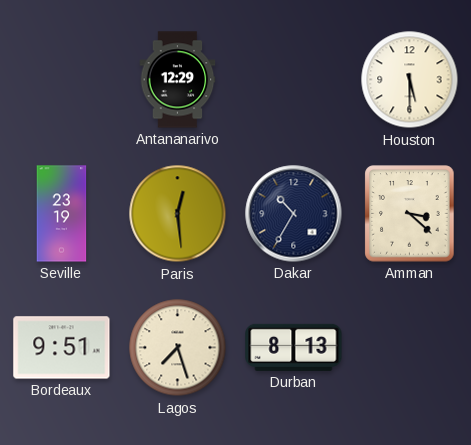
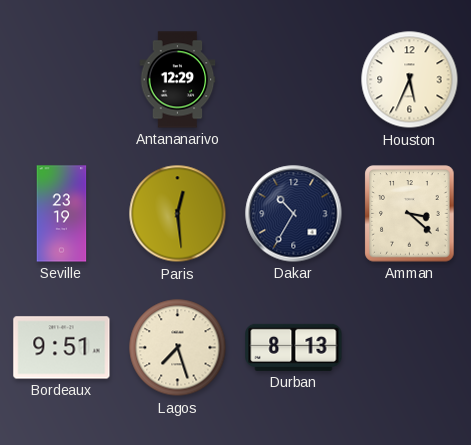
Houston: 5:30 -> 5:34
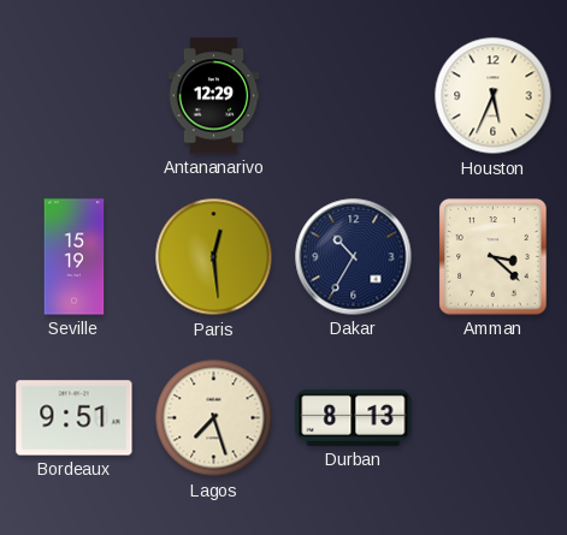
Seville: 23:19 -> 15:19
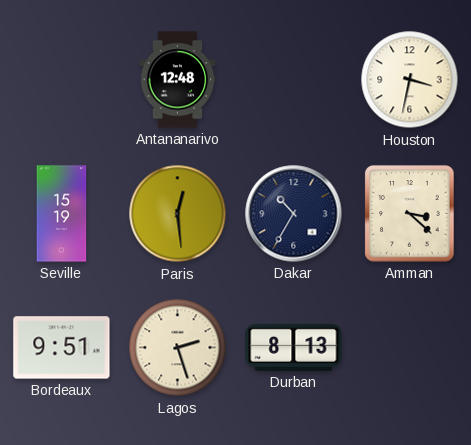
Antananarivo: 12:29 -> 12:48
Houston: 5:34 -> 3:32
Lagos: 7:27 -> 2:27
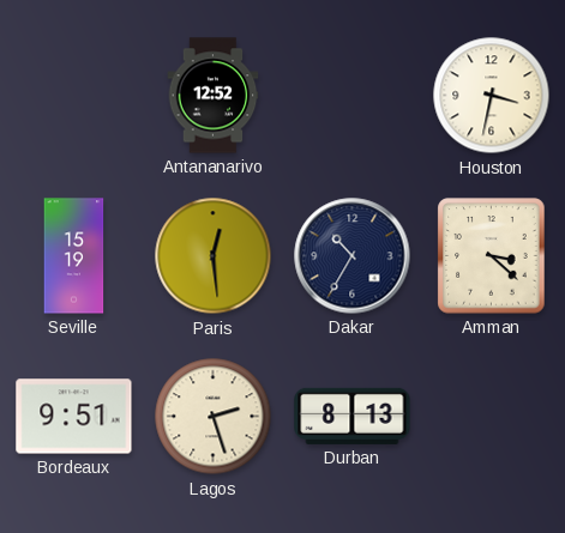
Antananarivo: 12:48 -> 12:52
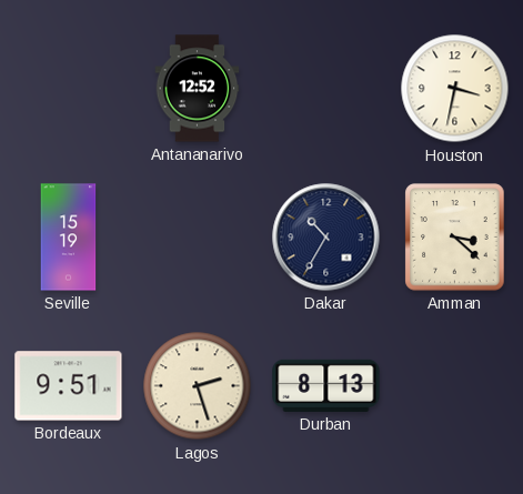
Paris: 12:29 -> none
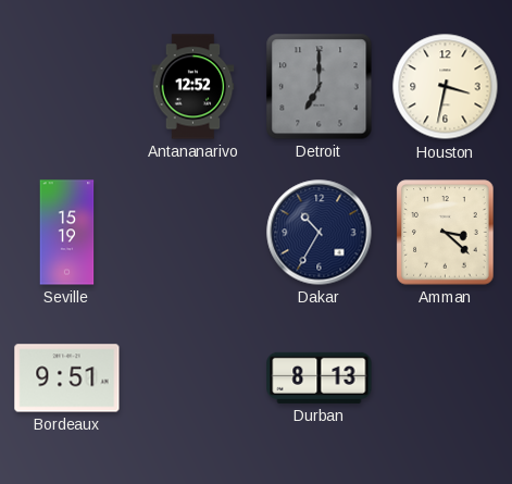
Detroit: none -> 7:00
Lagos: 2:27 -> none
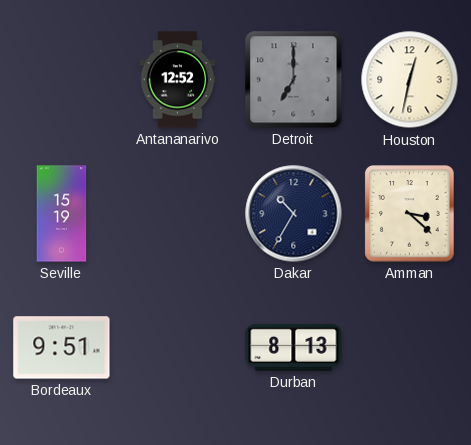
Houston: 3:32 -> 12:32
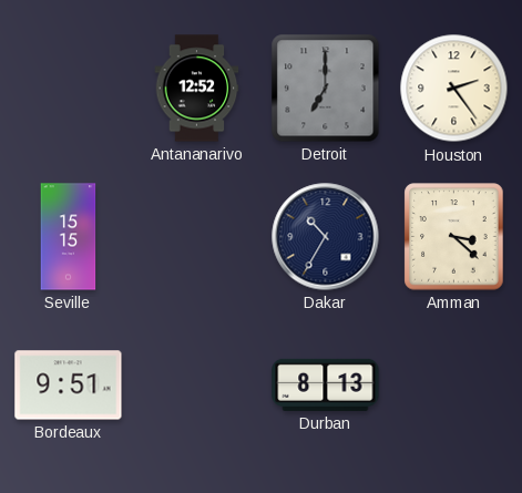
Houston: 12:32 -> 2:24
Seville: 15:19 -> 15:15
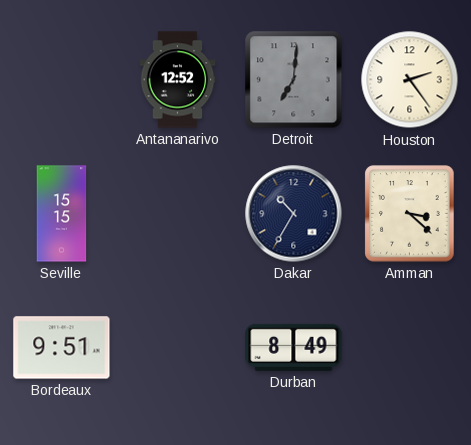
Detroit: 7:00 -> 7:01
Durban: 8:13 -> 8:49
